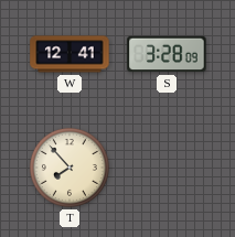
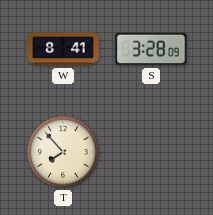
W: 12:41 -> 8:41
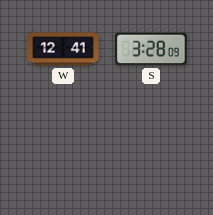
W: 8:41 -> 12:41
T: 7:53 -> none
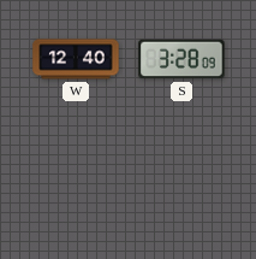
W: 12:41 -> 12:40
